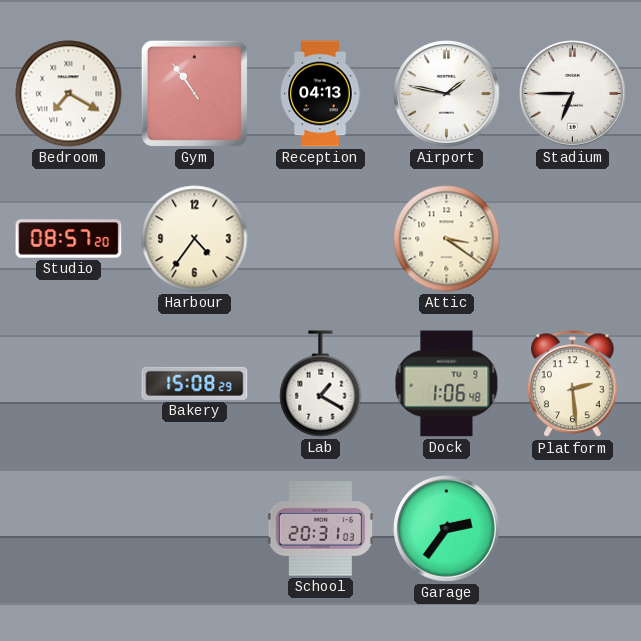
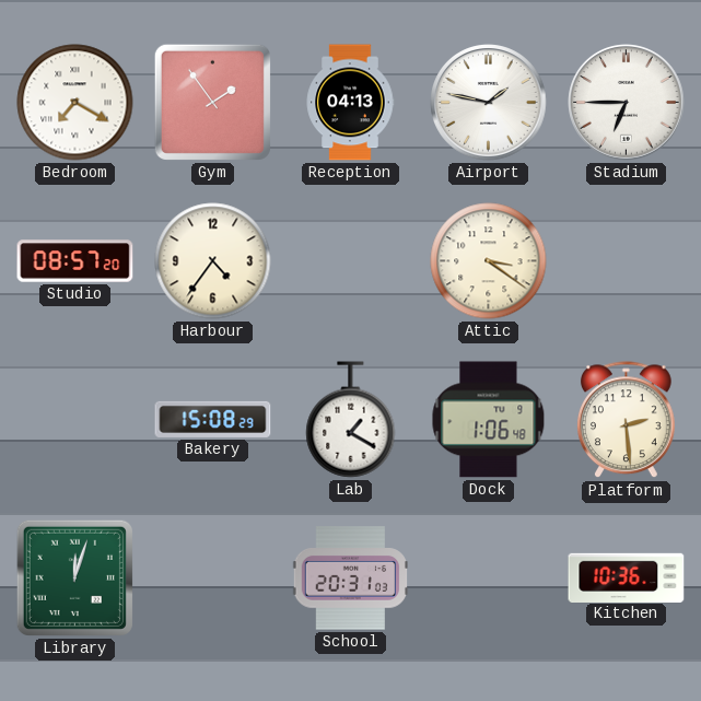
Gym: 10:54 -> 1:54
Library: none -> 12:03
Garage: 2:36 -> none
Kitchen: none -> 10:36
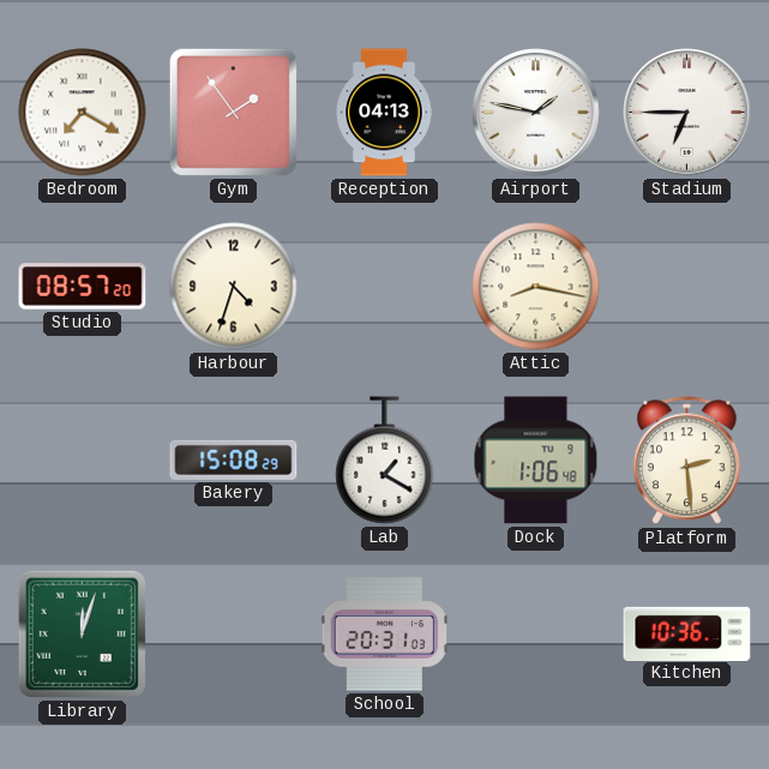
Harbour: 4:36 -> 4:33
Attic: 3:21 -> 8:17
